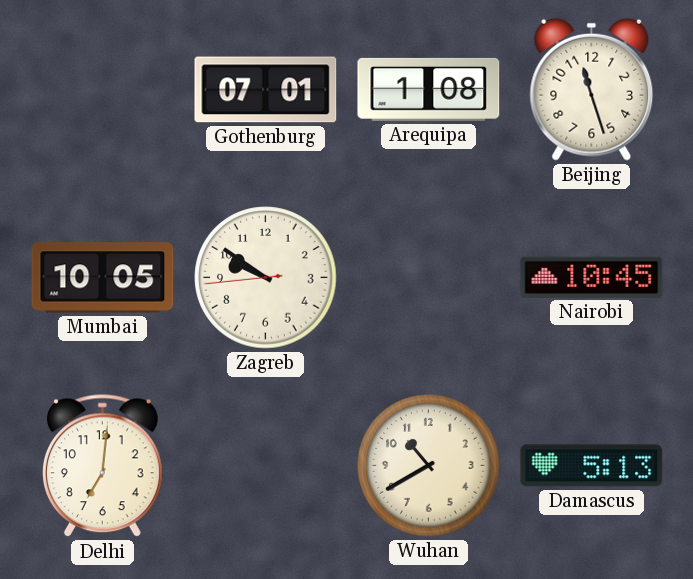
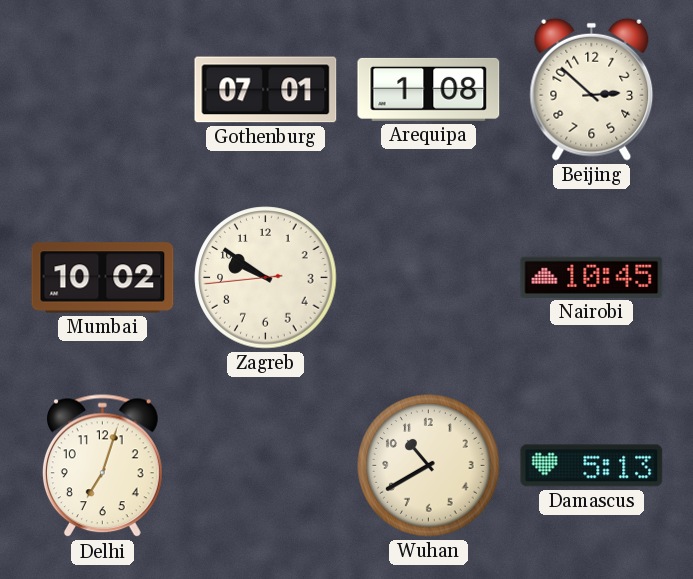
Beijing: 11:27 -> 2:52
Mumbai: 10:05 -> 10:02
Delhi: 7:01 -> 7:03
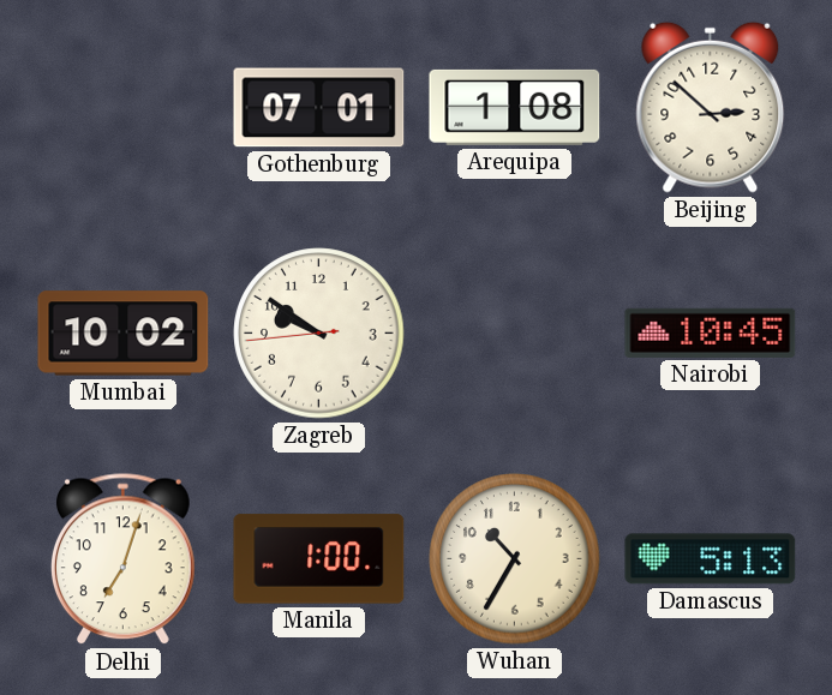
Manila: none -> 1:00
Wuhan: 10:40 -> 10:35
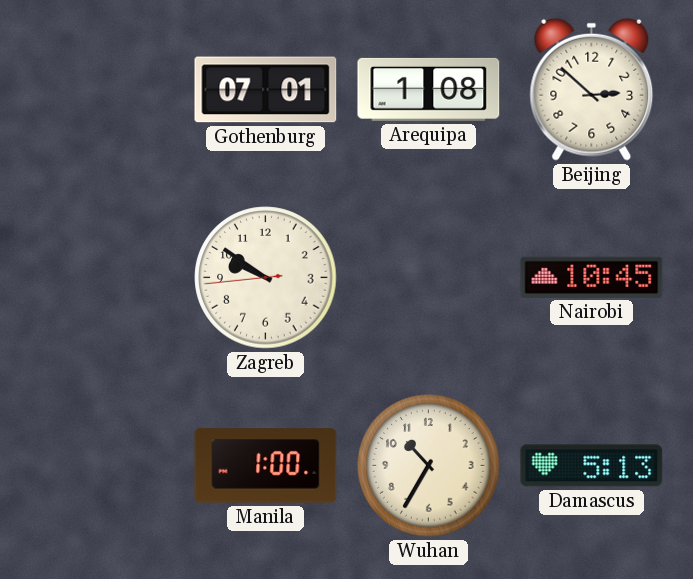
Mumbai: 10:02 -> none
Delhi: 7:03 -> none
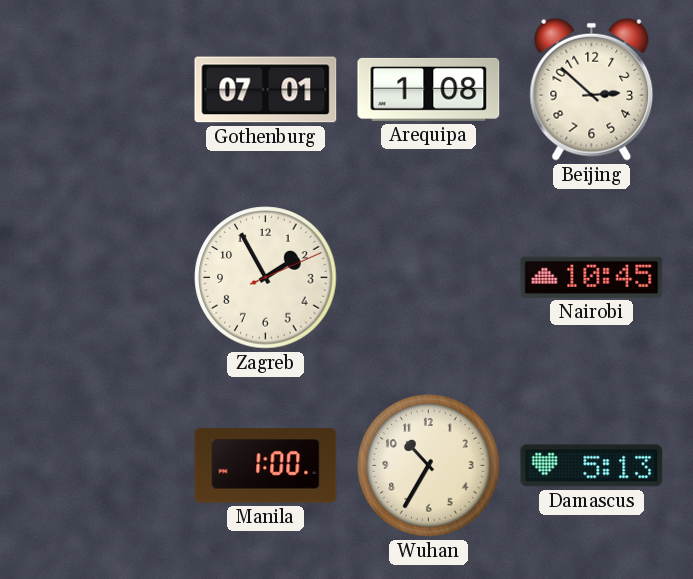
Zagreb: 9:50 -> 1:55
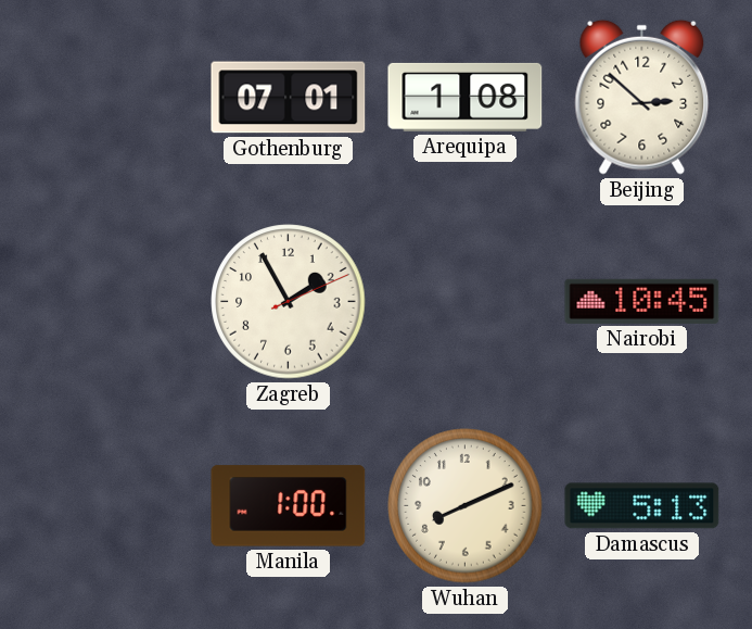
Wuhan: 10:35 -> 8:11
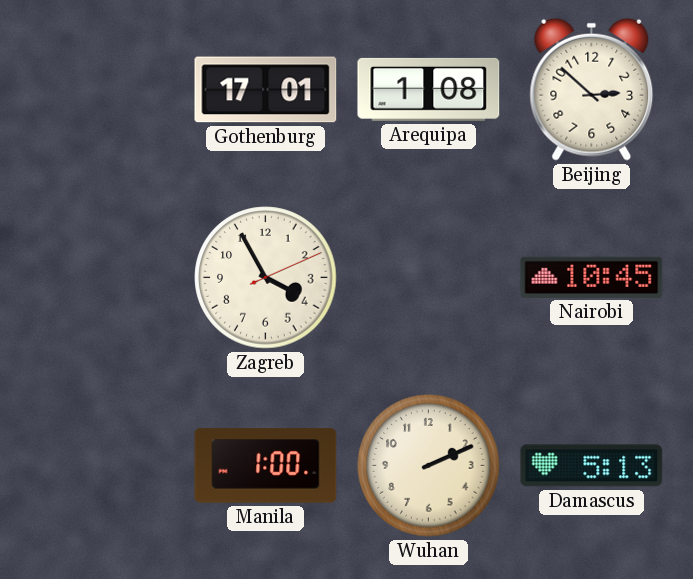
Gothenburg: 07:01 -> 17:01
Zagreb: 1:55 -> 3:55
Wuhan: 8:11 -> 2:11
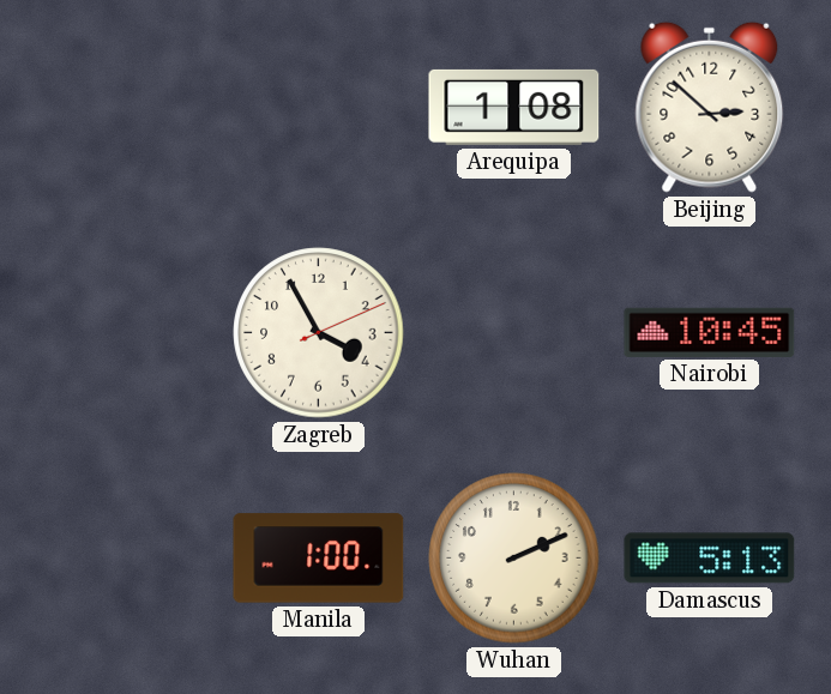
Gothenburg: 17:01 -> none
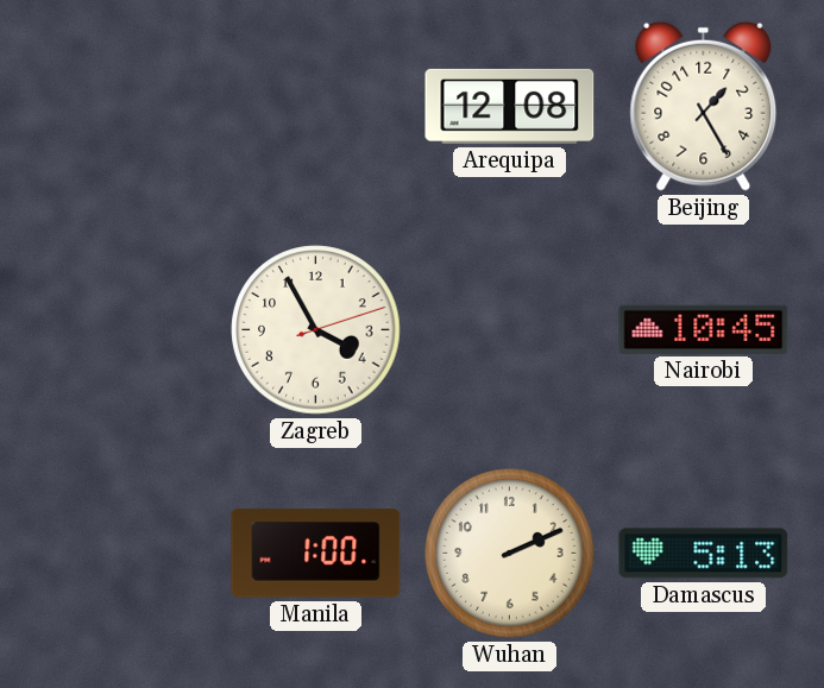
Arequipa: 1:08 -> 12:08
Beijing: 2:52 -> 1:25
Zagreb: 3:55:11 -> 3:55:12
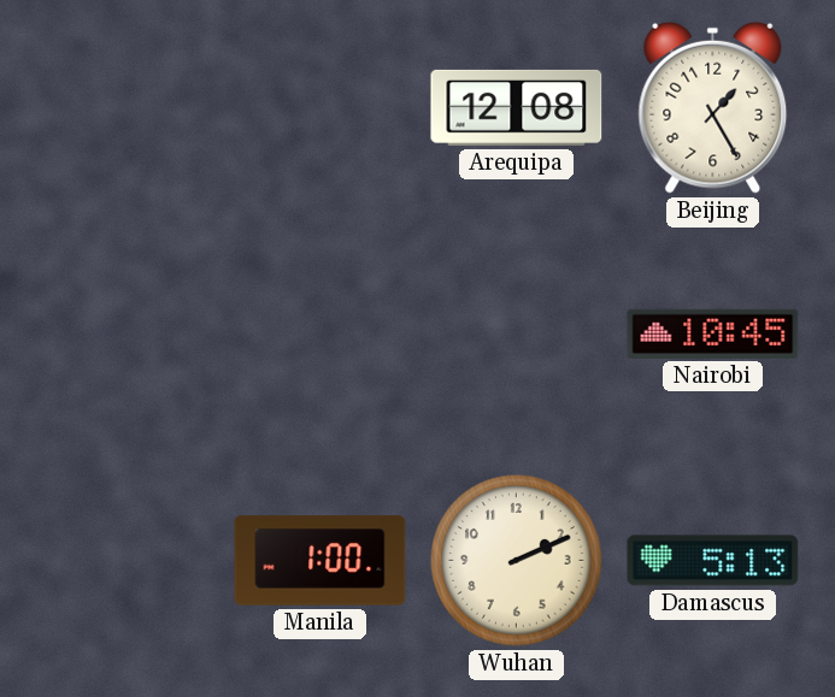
Zagreb: 3:55 -> none
